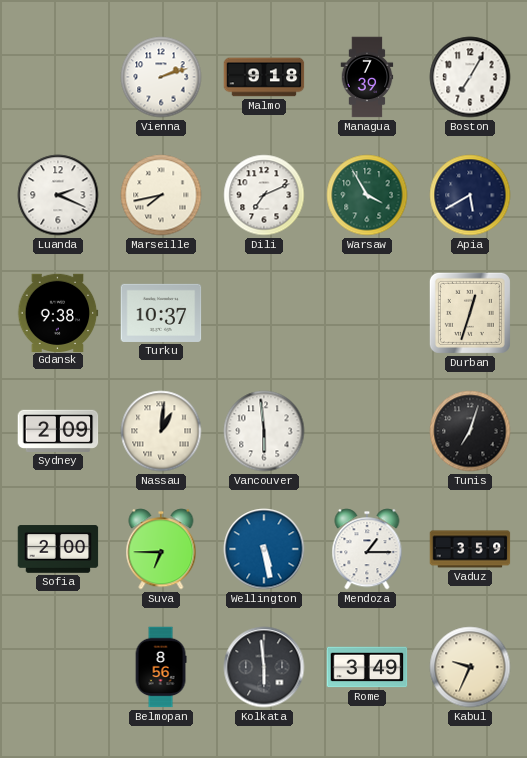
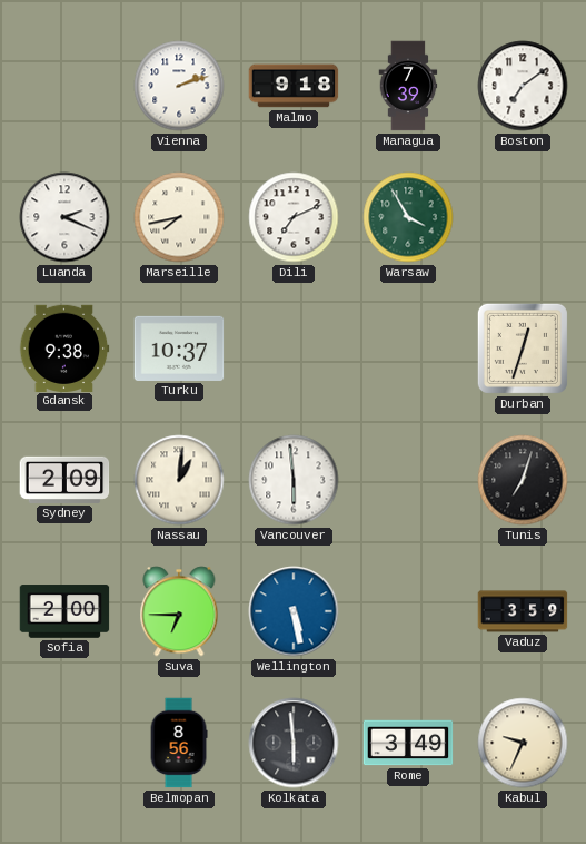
Boston: 7:05 -> 7:09
Apia: 5:40 -> none
Mendoza: 1:15 -> none
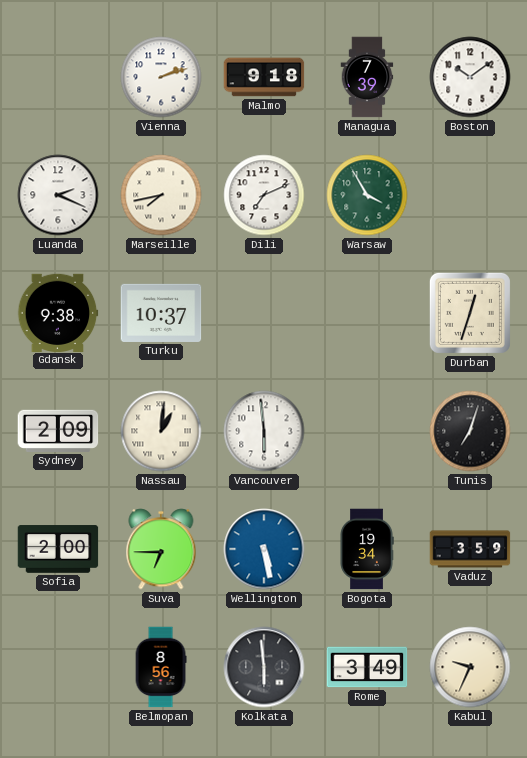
Boston: 7:09 -> 10:09
Bogota: none -> 19:34
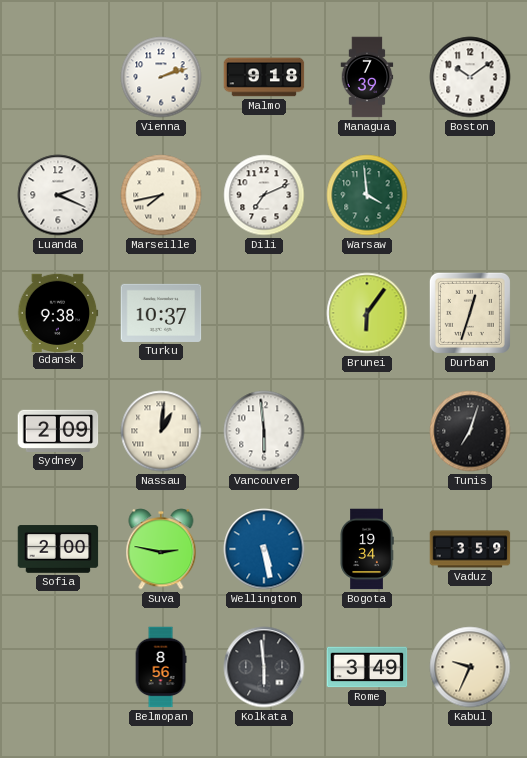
Warsaw: 3:55 -> 3:59
Brunei: none -> 6:06
Suva: 6:45 -> 2:47
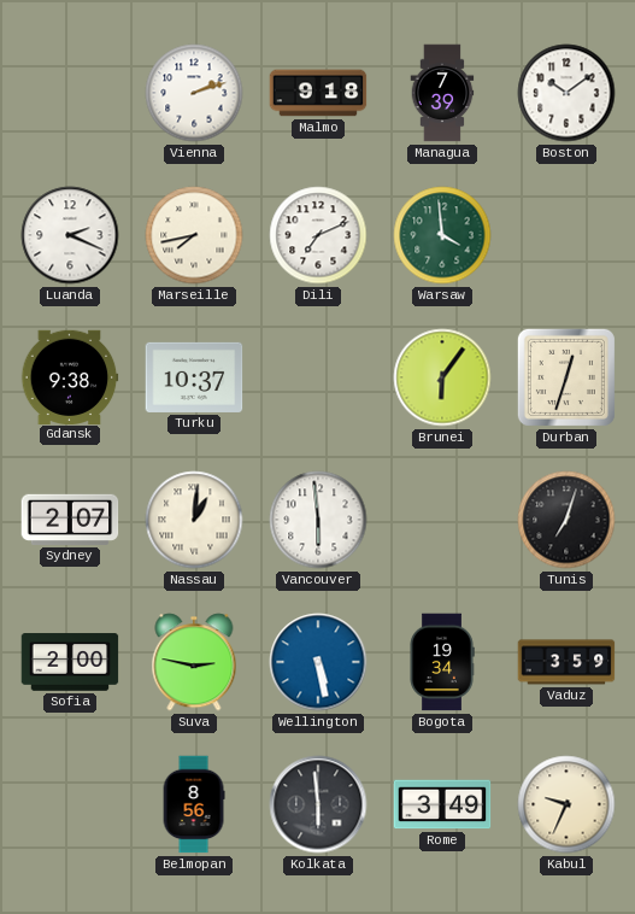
Sydney: 2:09 -> 2:07
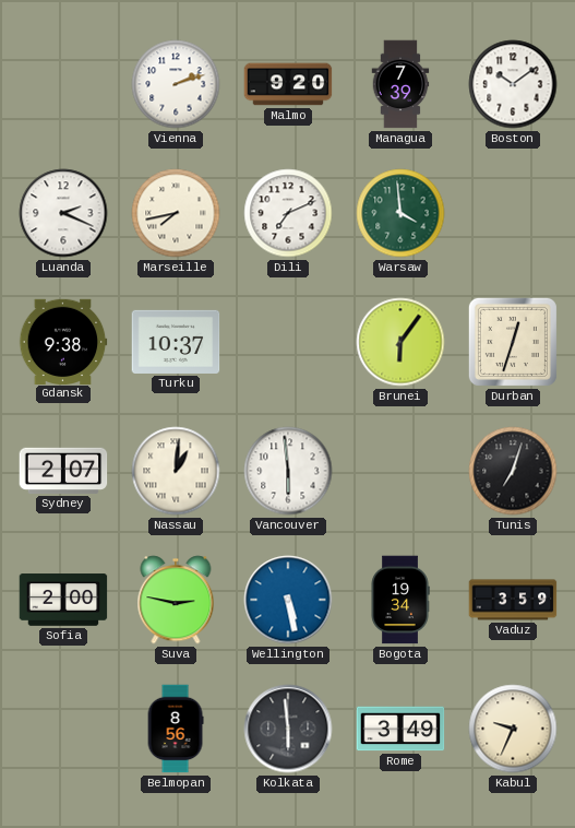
Malmo: 9:18 -> 9:20
